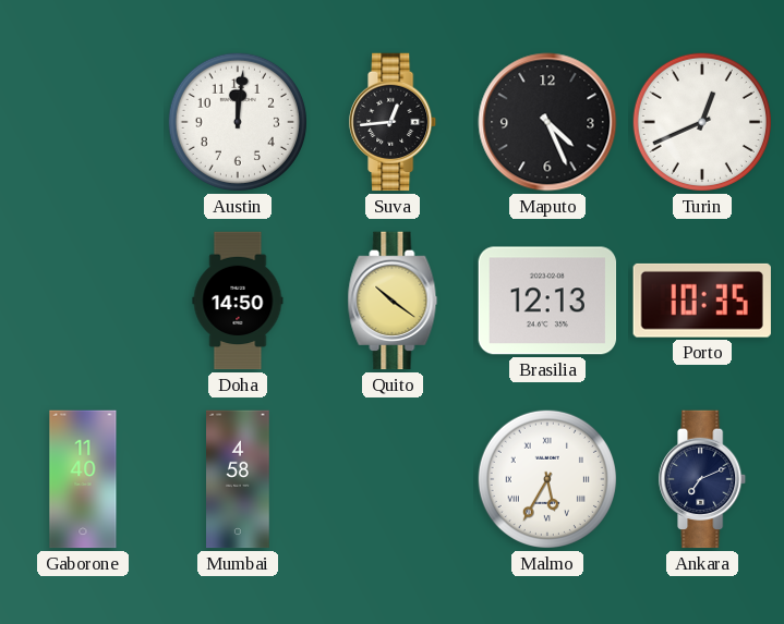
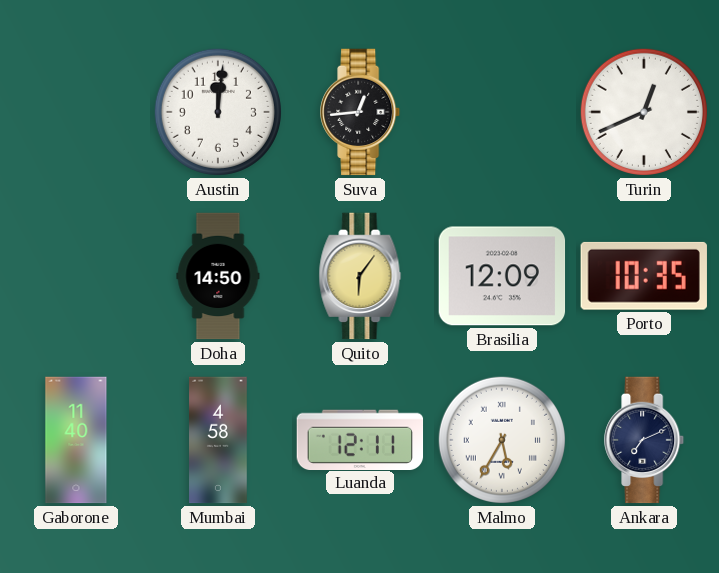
Maputo: 4:26 -> none
Quito: 10:21 -> 6:06
Brasilia: 12:13 -> 12:09
Luanda: none -> 12:11
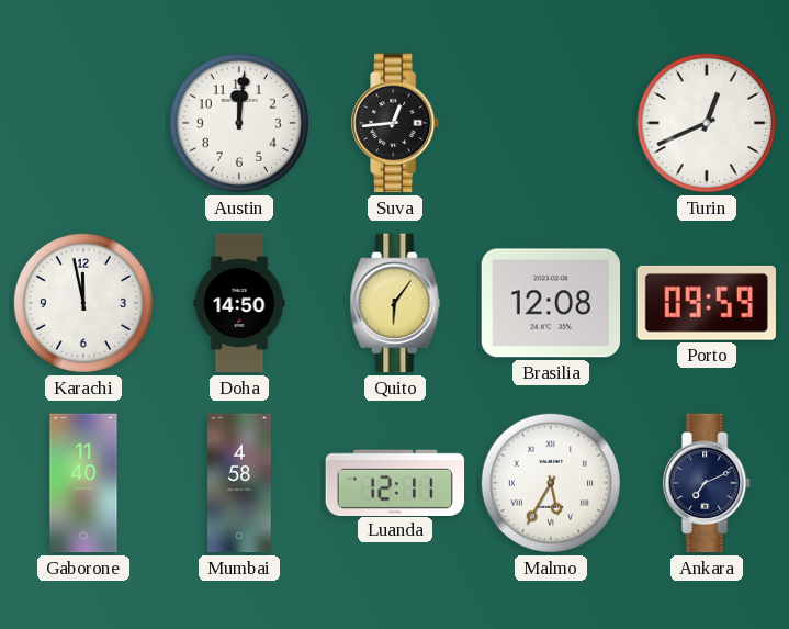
Karachi: none -> 11:58
Brasilia: 12:09 -> 12:08
Porto: 10:35 -> 09:59
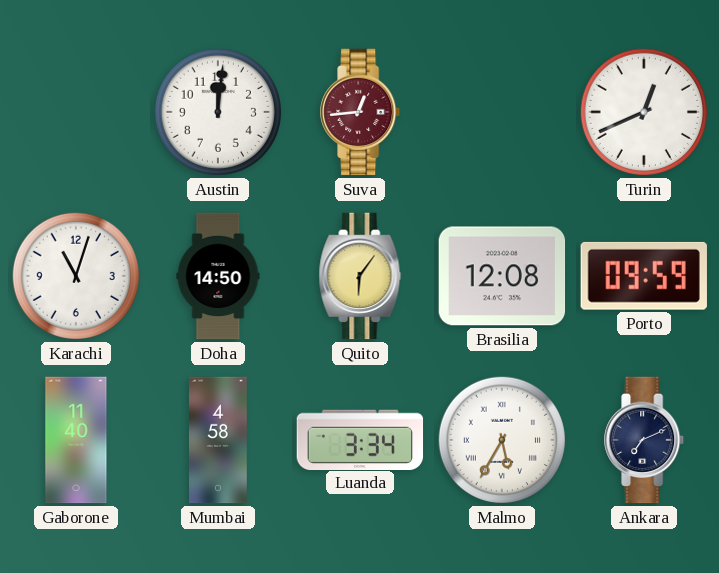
Suva dial: black -> burgundy
Karachi: 11:58 -> 11:03
Luanda: 12:11 -> 3:34
